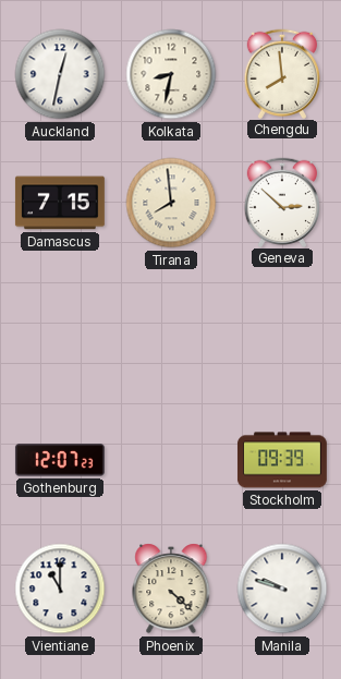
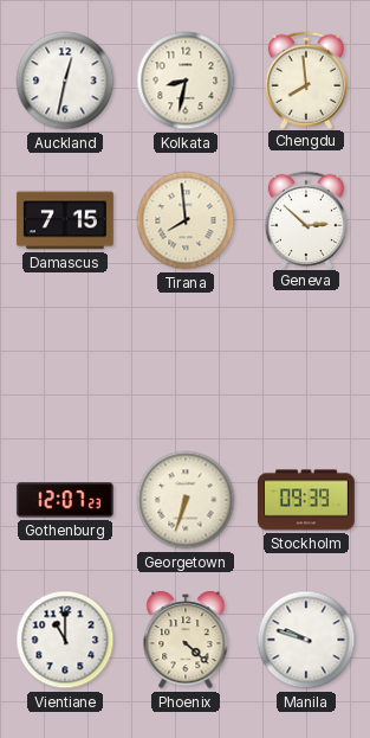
Georgetown: none -> 6:33
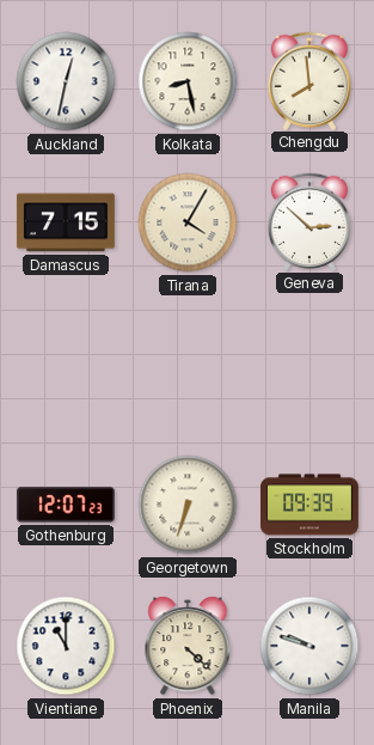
Kolkata: 8:32 -> 8:28
Tirana: 7:59 -> 4:05
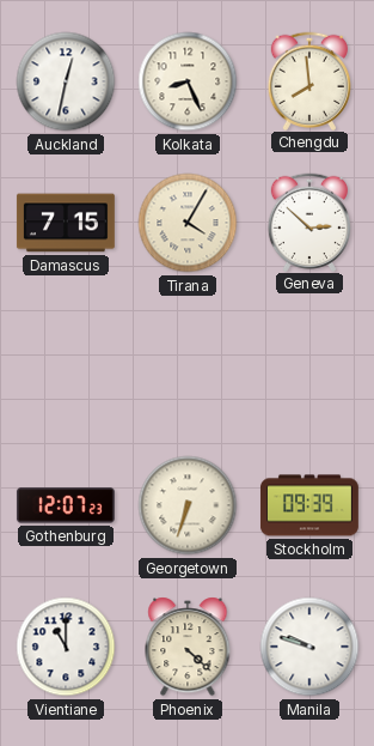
Kolkata: 8:28 -> 8:26
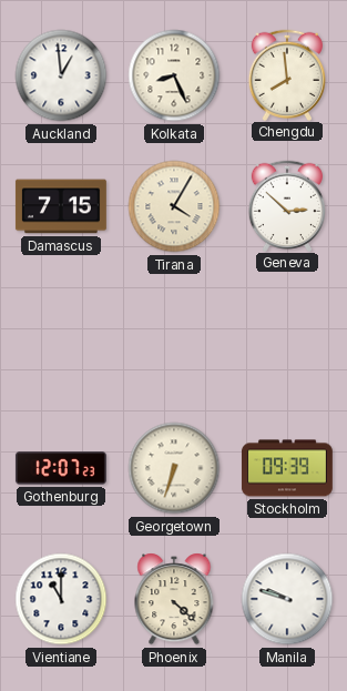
Auckland: 12:32 -> 12:59
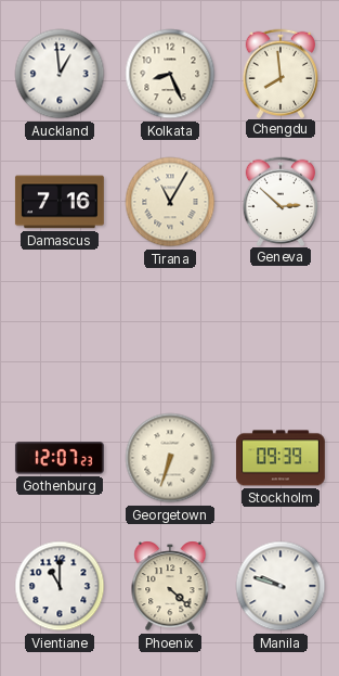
Damascus: 7:15 -> 7:16
Tirana: 4:05 -> 11:05
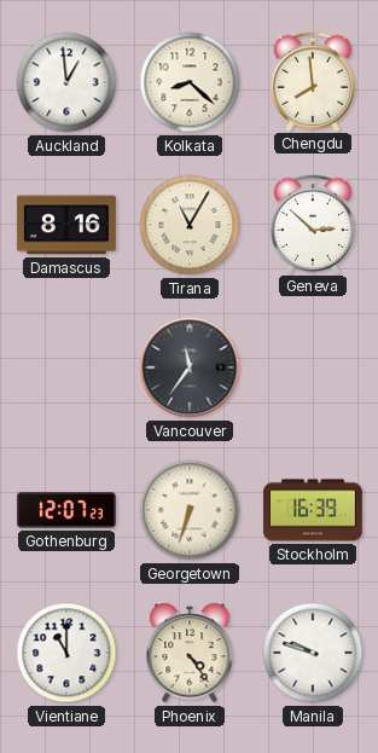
Kolkata: 8:26 -> 8:22
Damascus: 7:16 -> 8:16
Vancouver: none -> 11:36
Stockholm: 09:39 -> 16:39
Phoenix: 4:22 -> 4:24
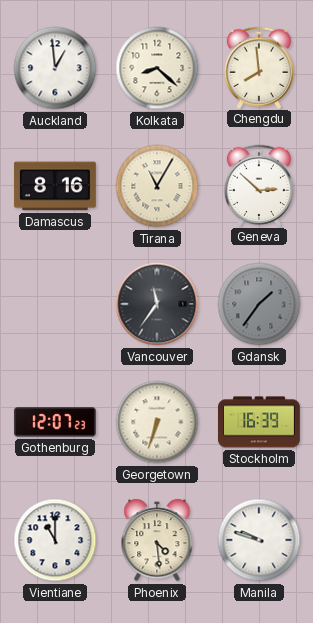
Gdansk: none -> 1:36
Phoenix: 4:24 -> 4:29
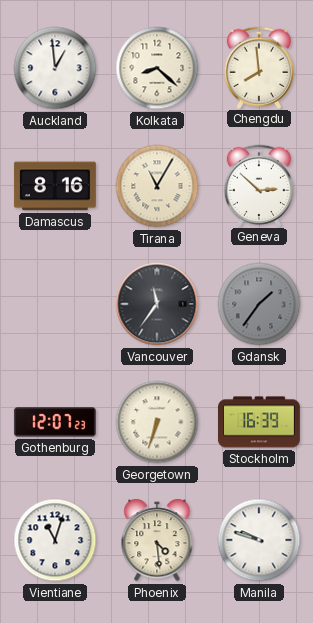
Vientiane: 11:00 -> 11:03
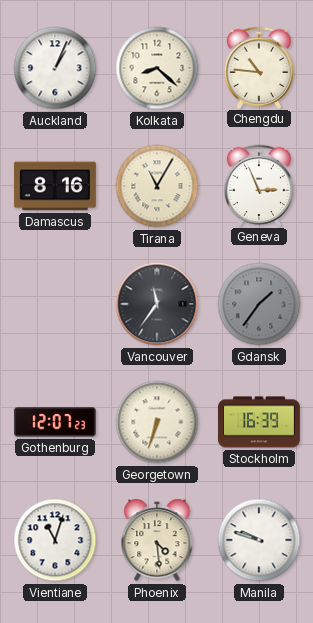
Auckland: 12:59 -> 1:04
Chengdu: 7:59 -> 10:46
Geneva: 2:52 -> 2:56
